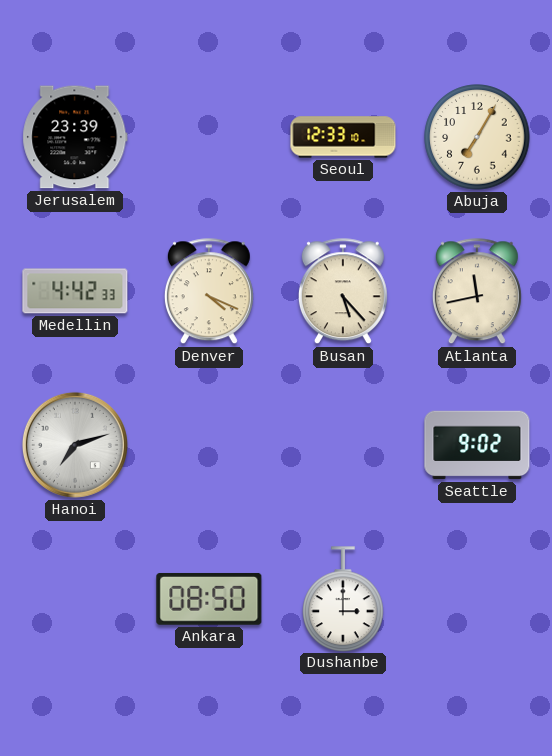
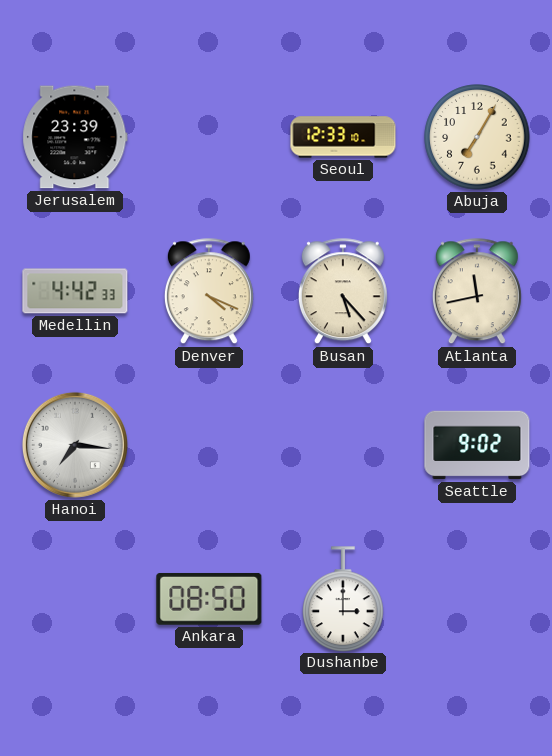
Hanoi: 7:12 -> 7:16
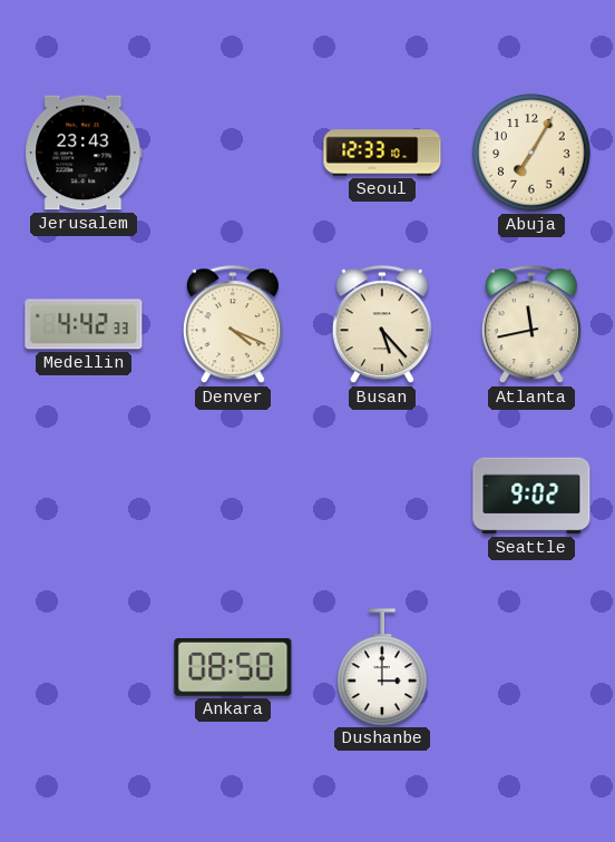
Jerusalem: 23:39 -> 23:43
Hanoi: 7:16 -> none
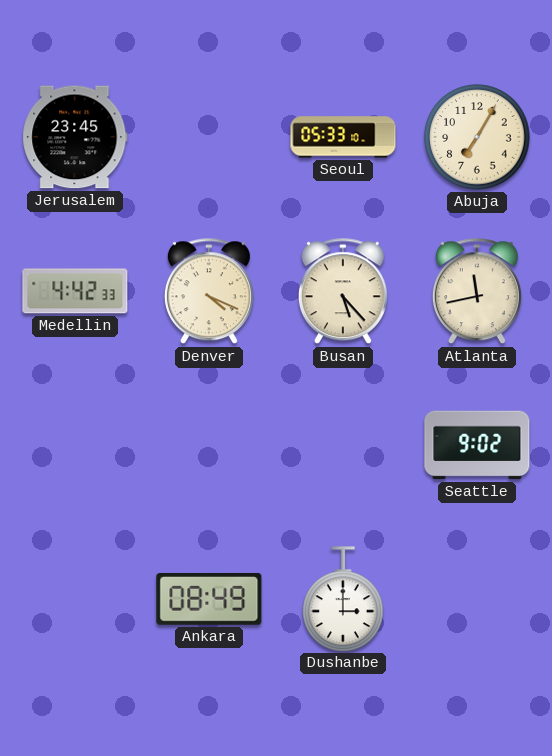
Jerusalem: 23:43 -> 23:45
Seoul: 12:33 -> 05:33
Ankara: 08:50 -> 08:49
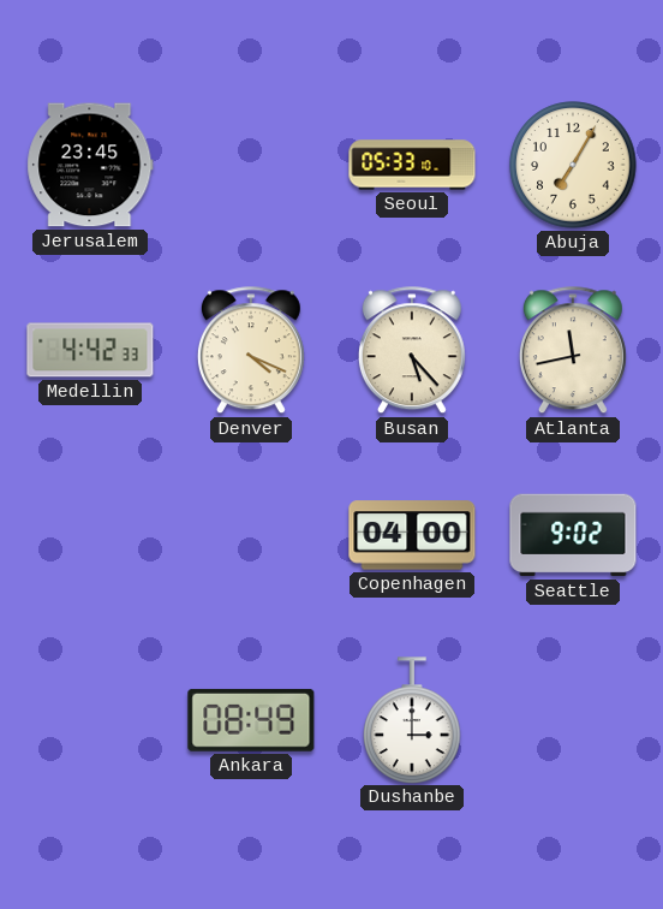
Copenhagen: none -> 04:00
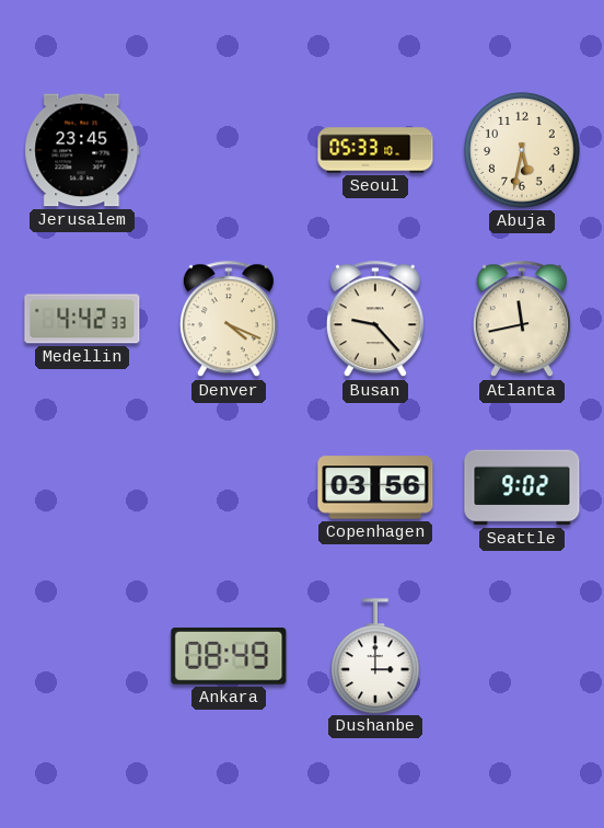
Abuja: 7:05 -> 5:32
Busan: 5:23 -> 9:23
Copenhagen: 04:00 -> 03:56
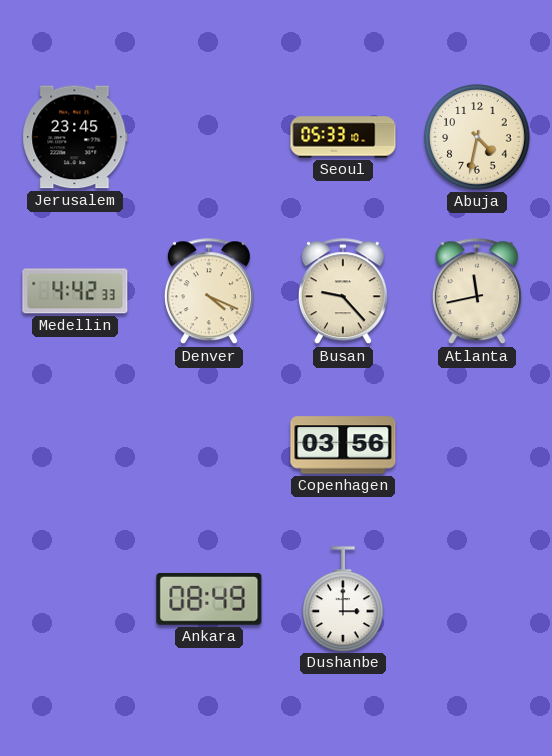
Abuja: 5:32 -> 4:32
Seattle: 9:02 -> none
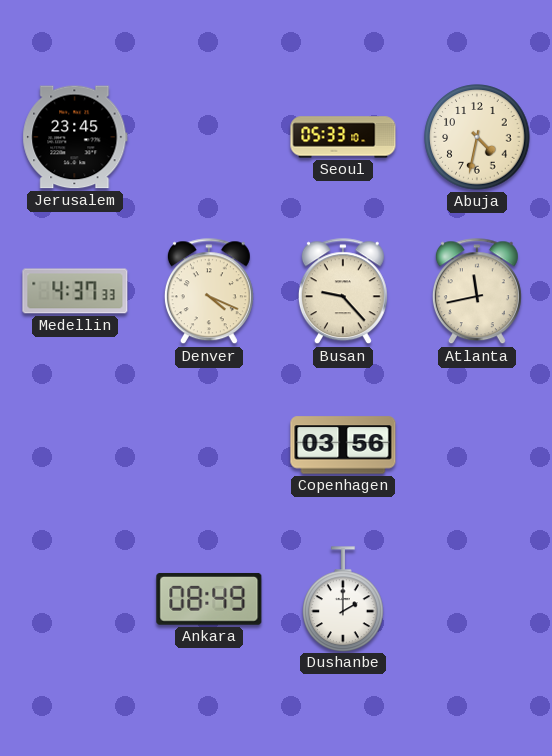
Medellin: 4:42 -> 4:37
Dushanbe: 3:00 -> 2:00
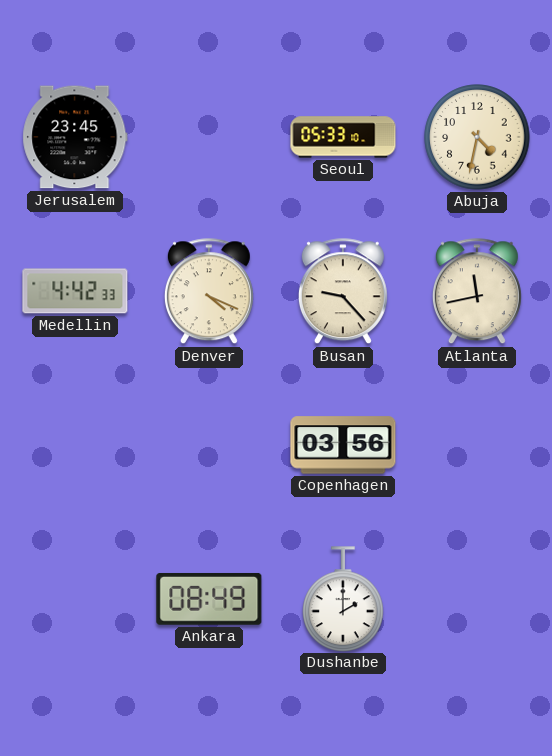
Medellin: 4:37 -> 4:42
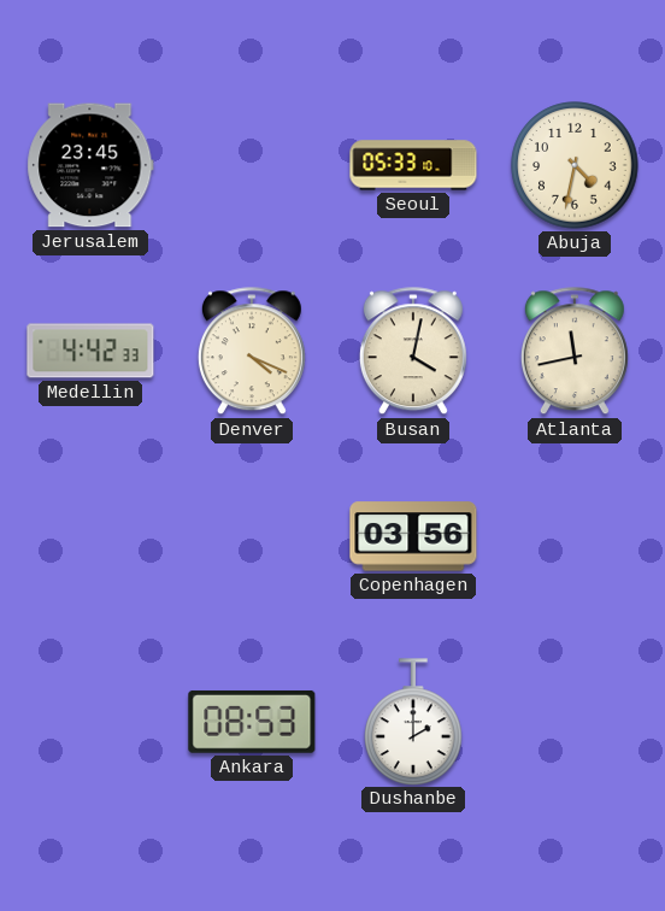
Busan: 9:23 -> 4:02
Ankara: 08:49 -> 08:53
